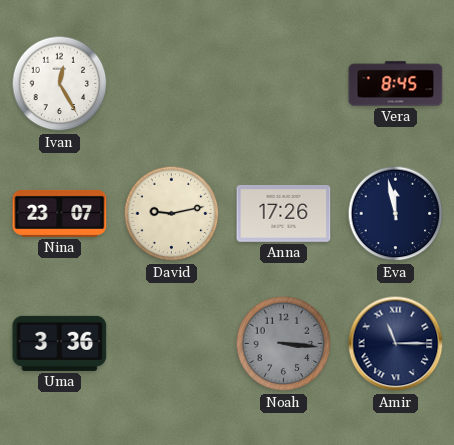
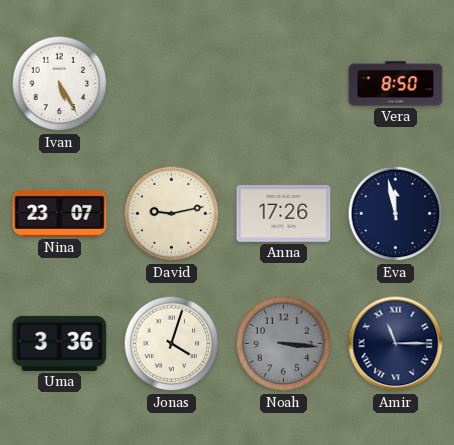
Ivan: 12:25 -> 5:25
Vera: 8:45 -> 8:50
Jonas: none -> 4:03
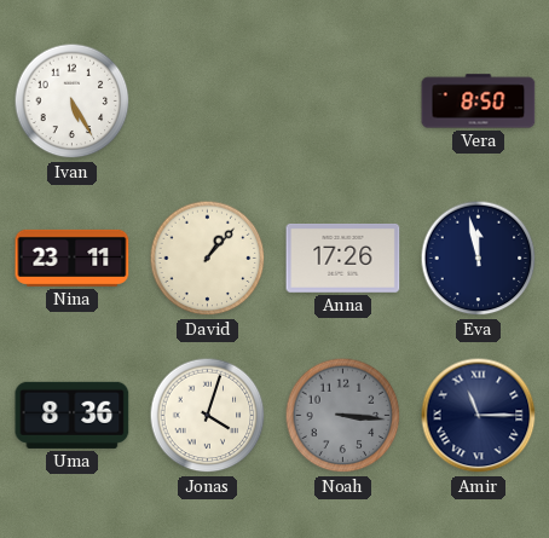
Nina: 23:07 -> 23:11
David: 9:13 -> 1:07
Uma: 3:36 -> 8:36
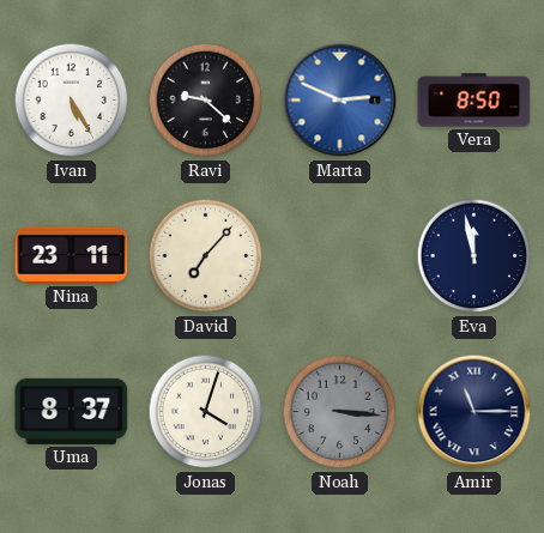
Ravi: none -> 9:22
Marta: none -> 2:49
David: 1:07 -> 7:07
Anna: 17:26 -> none
Uma: 8:36 -> 8:37
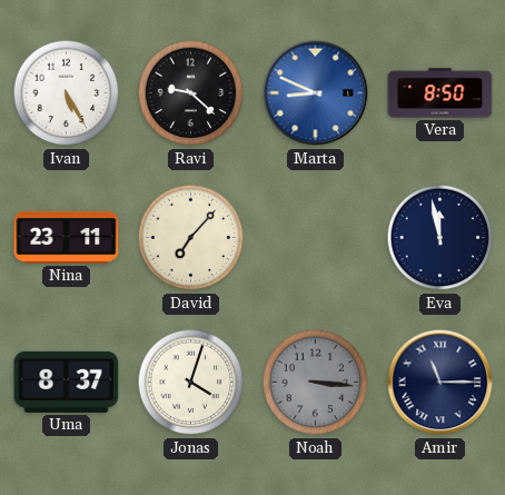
Marta: 2:49 -> 8:49
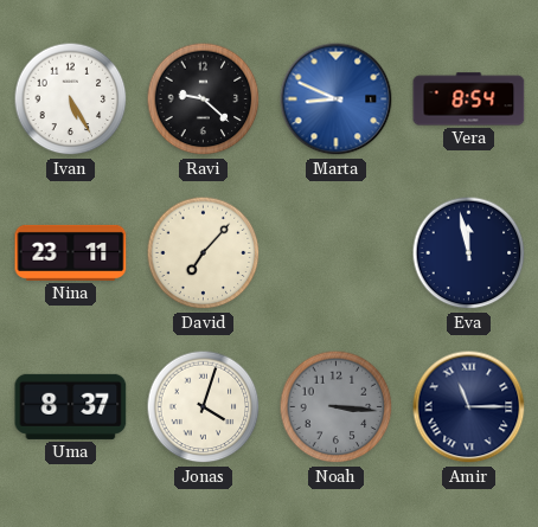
Vera: 8:50 -> 8:54
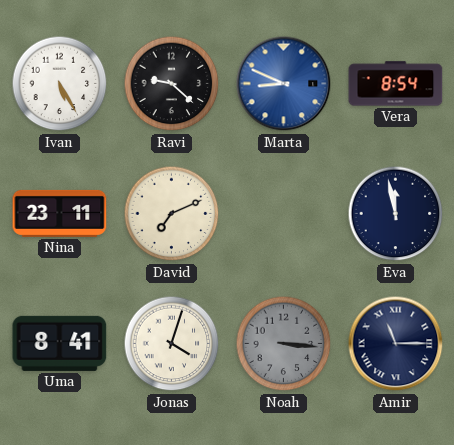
David: 7:07 -> 7:11
Uma: 8:37 -> 8:41
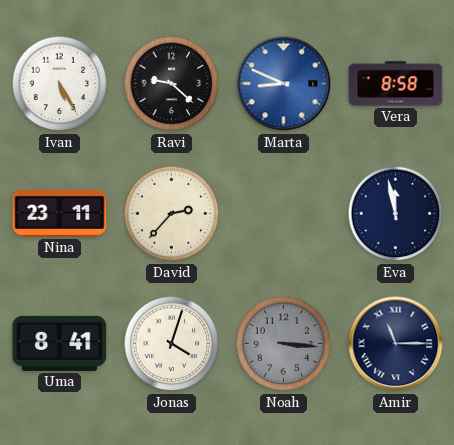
Vera: 8:54 -> 8:58
David: 7:11 -> 2:37
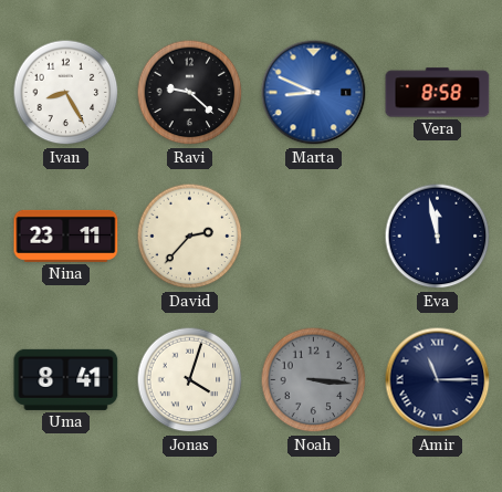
Ivan: 5:25 -> 8:25
